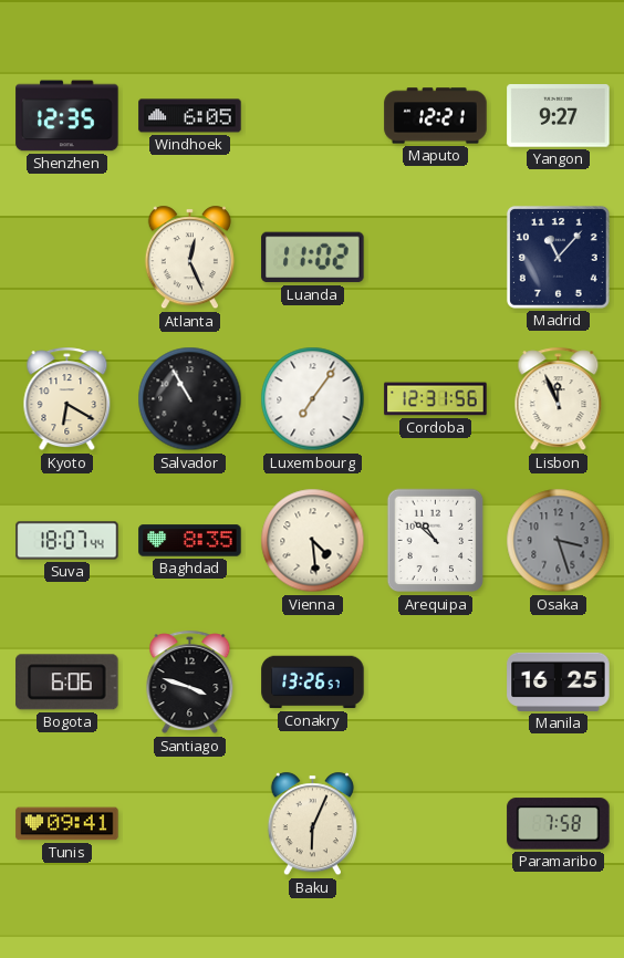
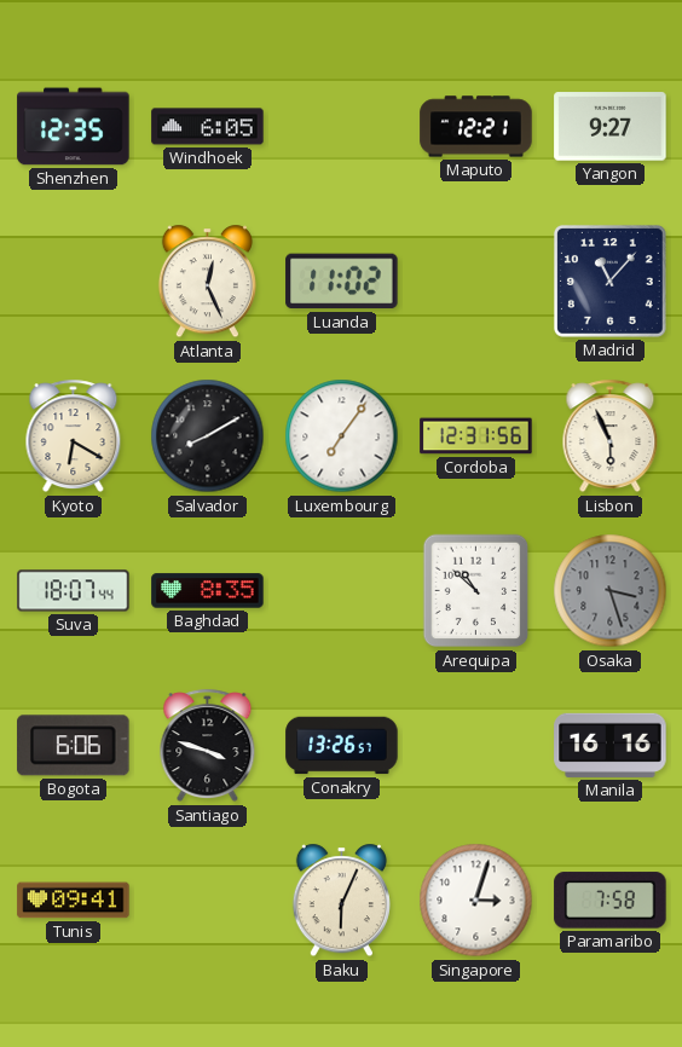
Salvador: 10:55 -> 8:10
Lisbon: 11:56 -> 5:56
Vienna: 4:29 -> none
Manila: 16:25 -> 16:16
Singapore: none -> 3:03
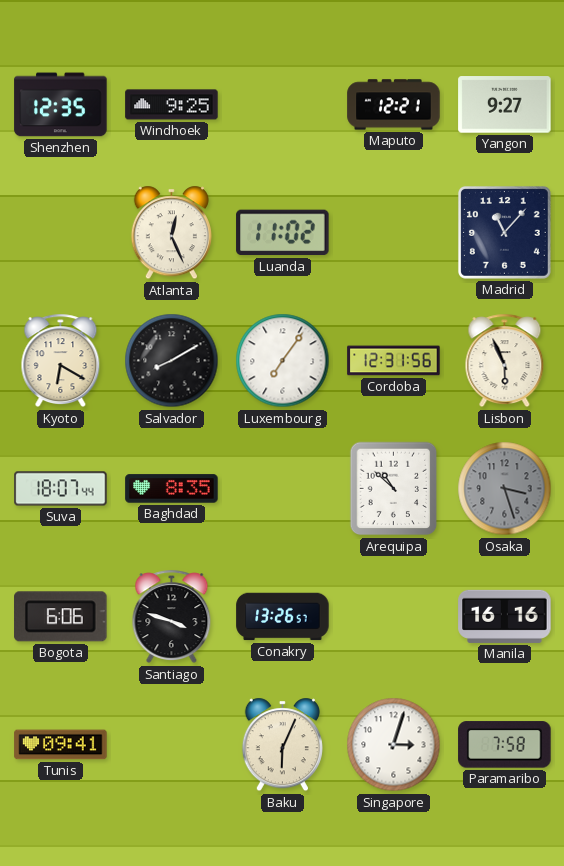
Windhoek: 6:05 -> 9:25
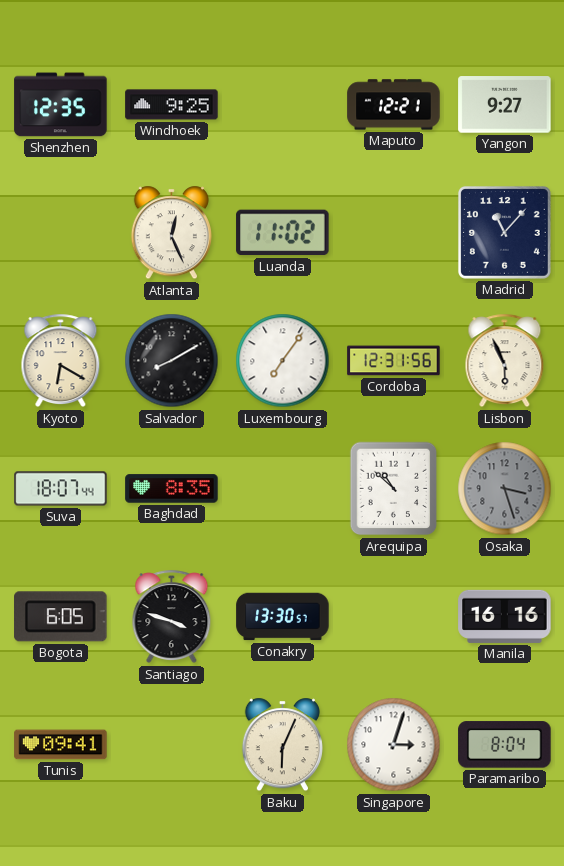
Bogota: 6:06 -> 6:05
Conakry: 13:26 -> 13:30
Paramaribo: 7:58 -> 8:04
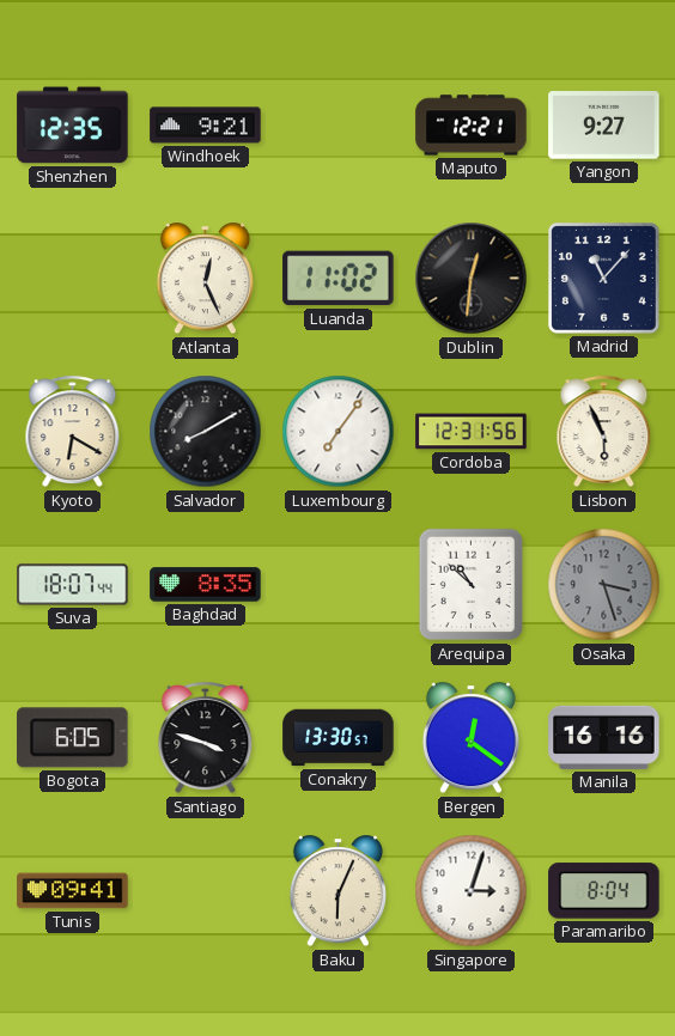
Windhoek: 9:25 -> 9:21
Dublin: none -> 12:31
Bergen: none -> 12:21
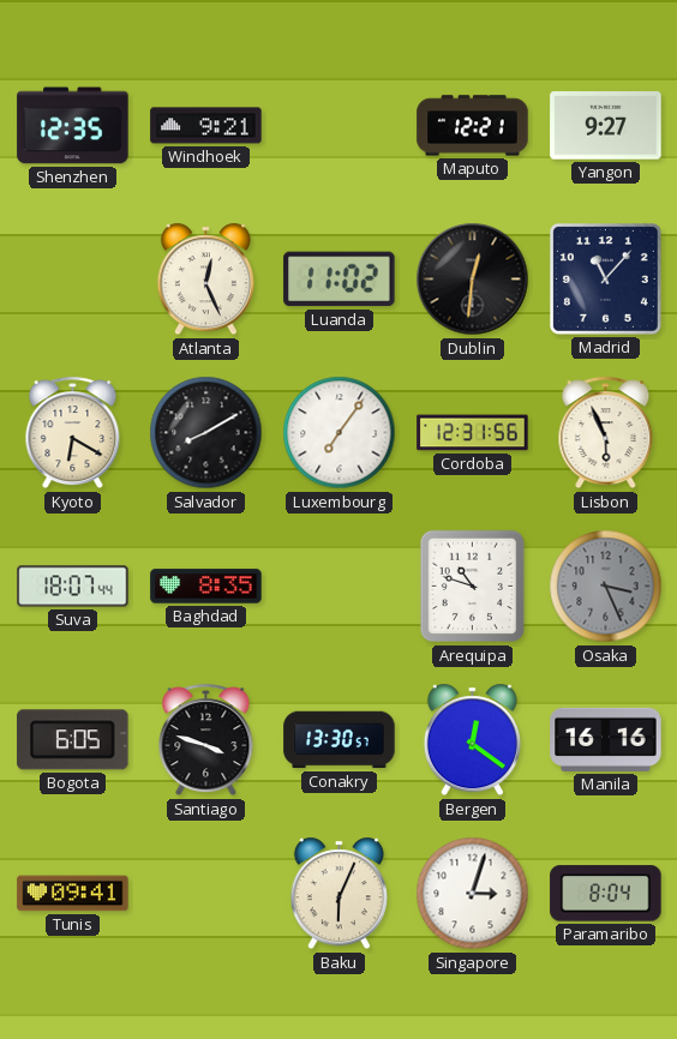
Arequipa: 10:52 -> 10:48
Osaka: 3:27 -> 3:26
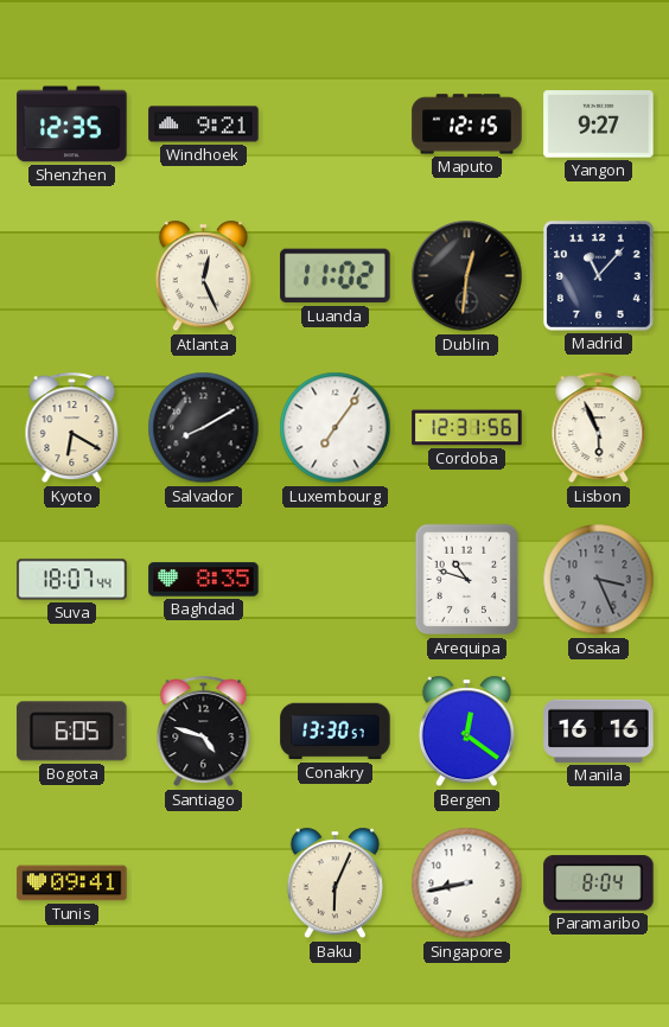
Maputo: 12:21 -> 12:15
Santiago: 3:48 -> 4:48
Singapore: 3:03 -> 8:43
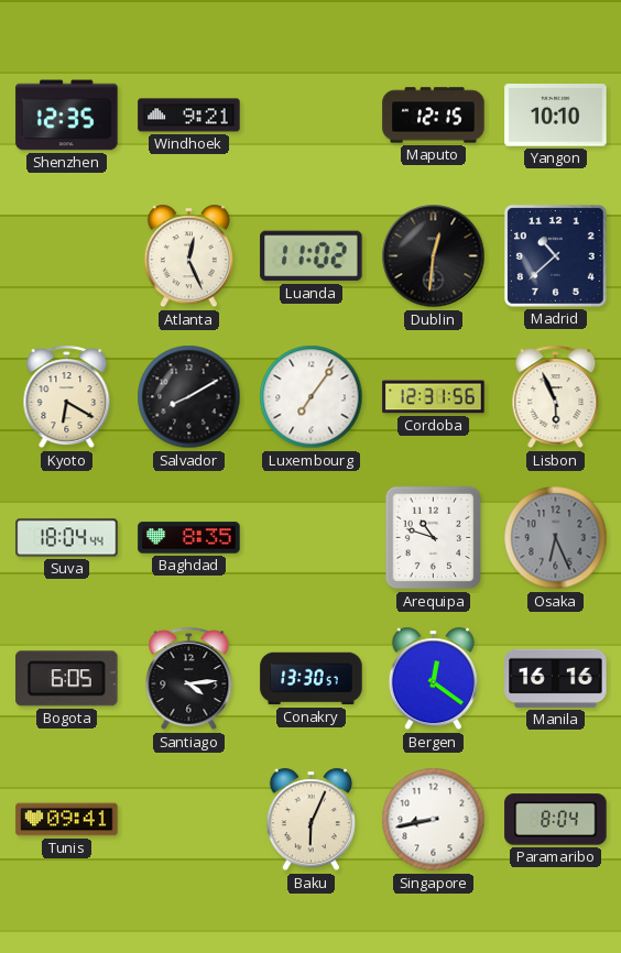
Yangon: 9:27 -> 10:10
Madrid: 11:07 -> 10:38
Suva: 18:07 -> 18:04
Osaka: 3:26 -> 6:26
Santiago: 4:48 -> 4:14
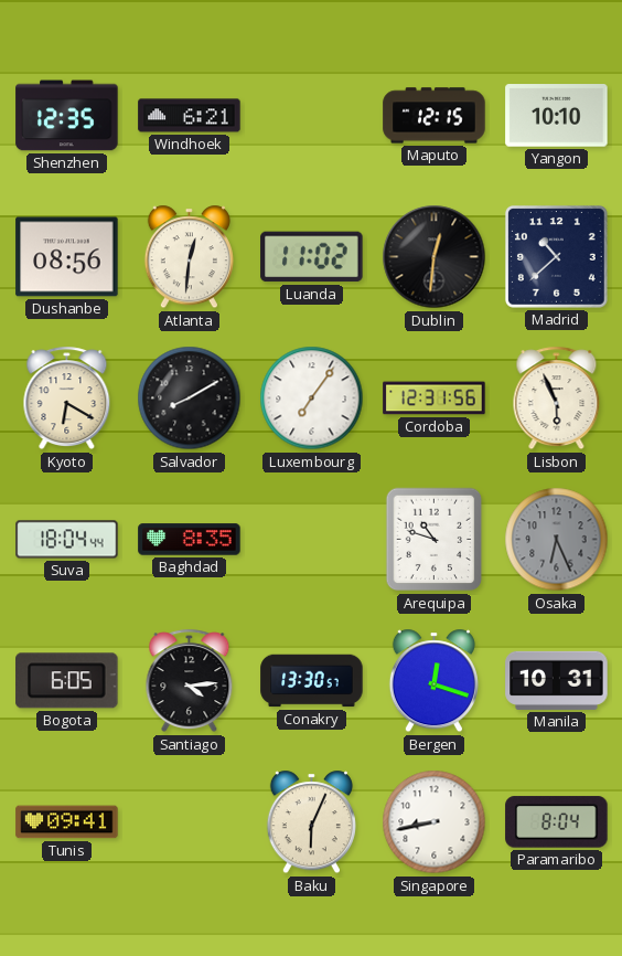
Windhoek: 9:21 -> 6:21
Dushanbe: none -> 08:56
Atlanta: 12:26 -> 12:31
Bergen: 12:21 -> 12:18
Manila: 16:16 -> 10:31
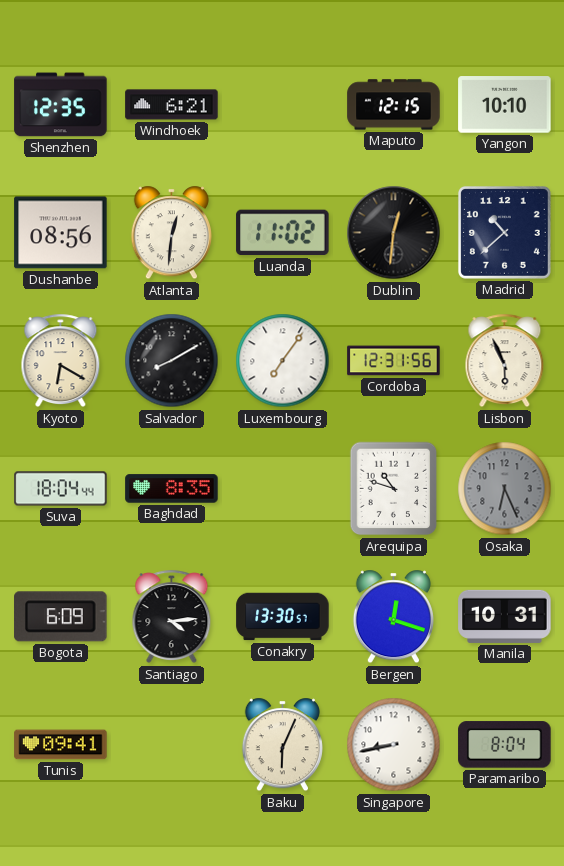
Bogota: 6:05 -> 6:09
